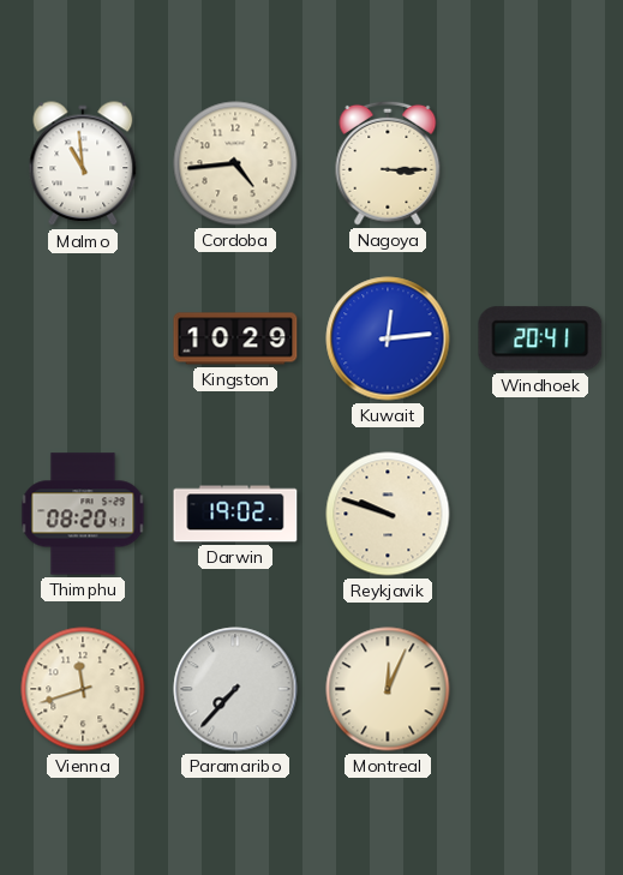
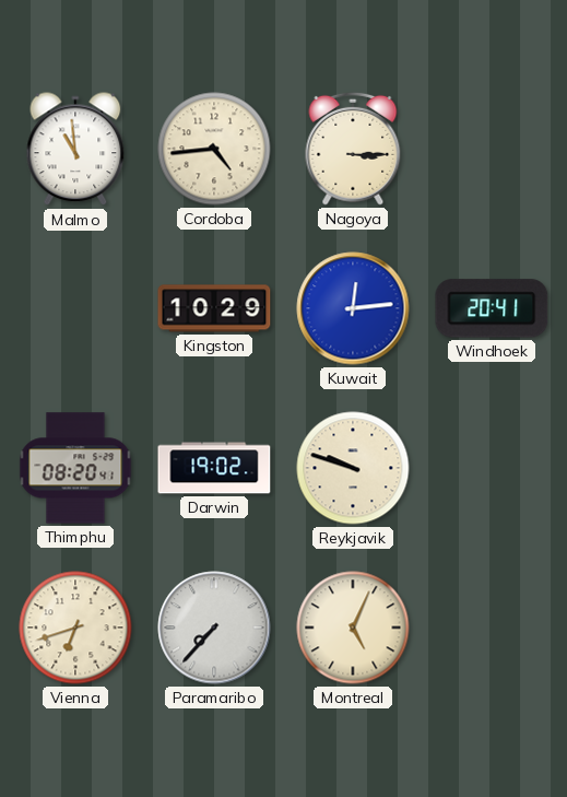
Vienna: 11:42 -> 6:42
Montreal: 12:04 -> 5:04
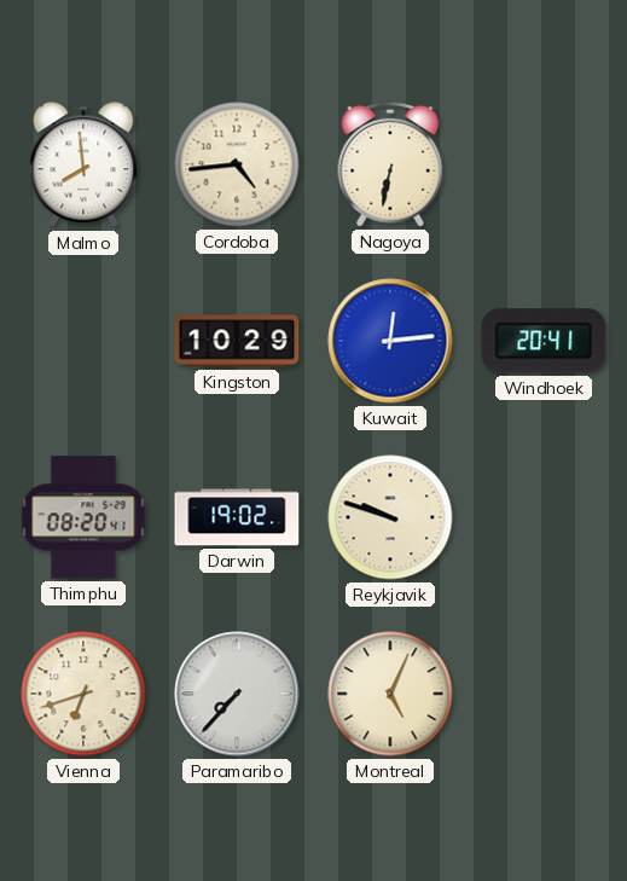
Malmo: 10:59 -> 7:59
Nagoya: 3:15 -> 6:32
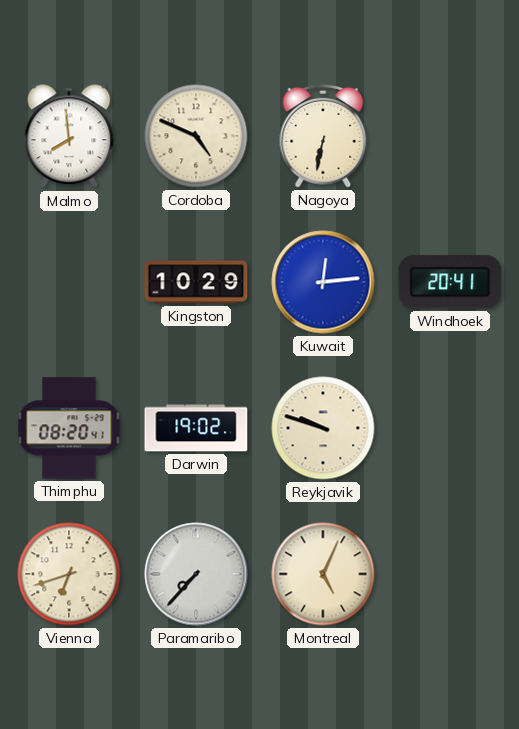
Cordoba: 4:44 -> 4:49
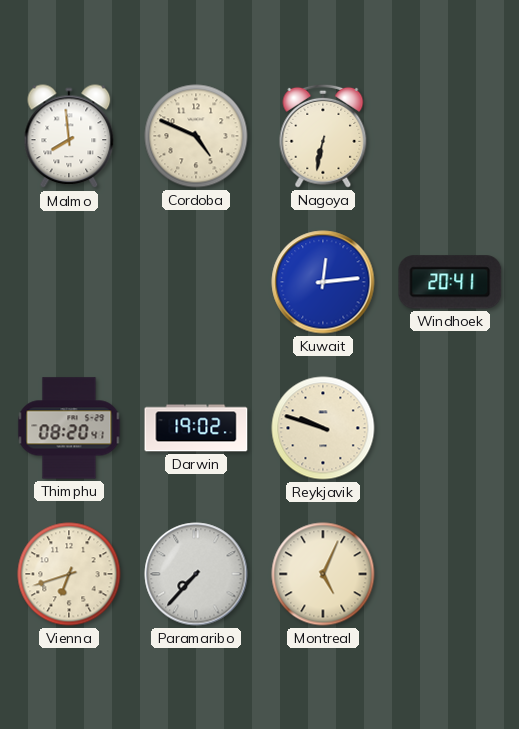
Kingston: 10:29 -> none
